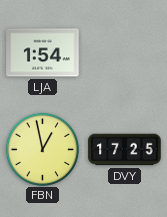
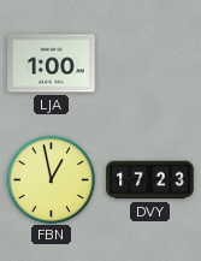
LJA: 1:54 -> 1:00
DVY: 17:25 -> 17:23
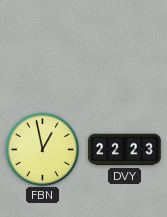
LJA: 1:00 -> none
DVY: 17:23 -> 22:23
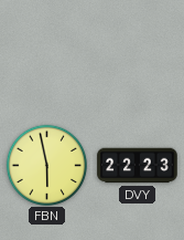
FBN: 12:58 -> 5:58
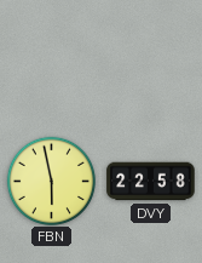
DVY: 22:23 -> 22:58
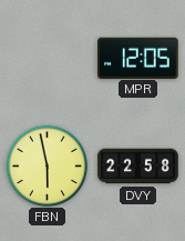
MPR: none -> 12:05
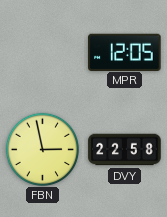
FBN: 5:58 -> 2:58
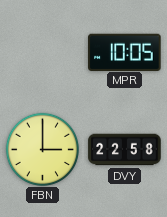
MPR: 12:05 -> 10:05
FBN: 2:58 -> 3:00
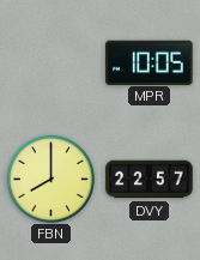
FBN: 3:00 -> 8:00
DVY: 22:58 -> 22:57
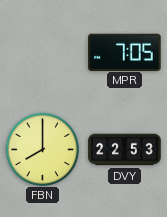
MPR: 10:05 -> 7:05
DVY: 22:57 -> 22:53
